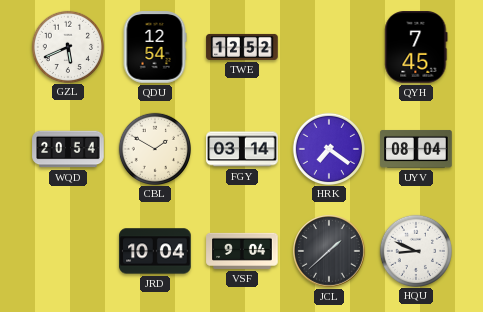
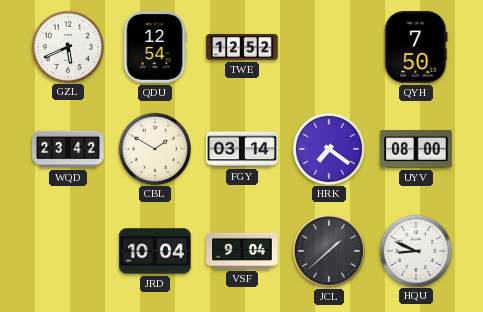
QYH: 7:45 -> 7:50
WQD: 20:54 -> 23:42
UYV: 08:04 -> 08:00
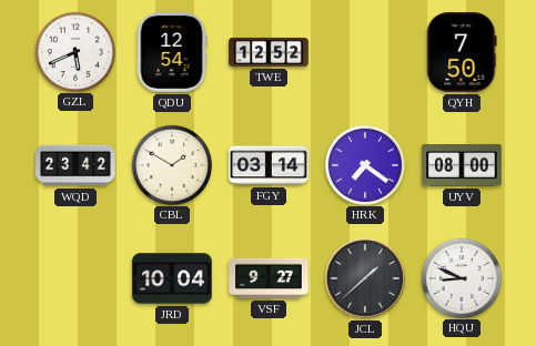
VSF: 9:04 -> 9:27
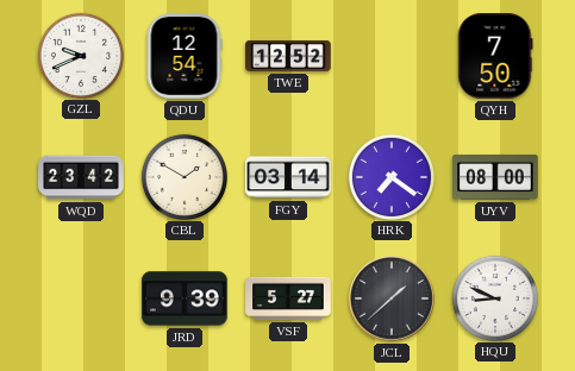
GZL: 5:41 -> 9:41
JRD: 10:04 -> 9:39
VSF: 9:27 -> 5:27
